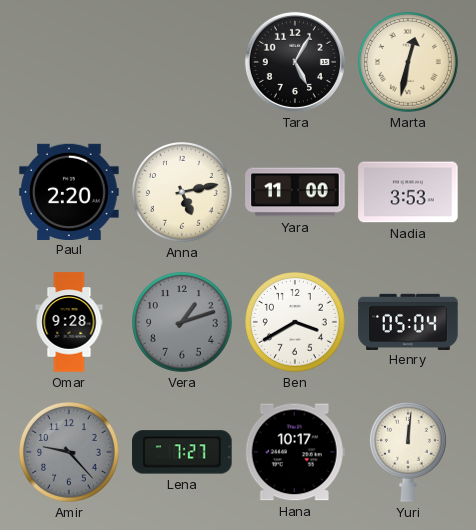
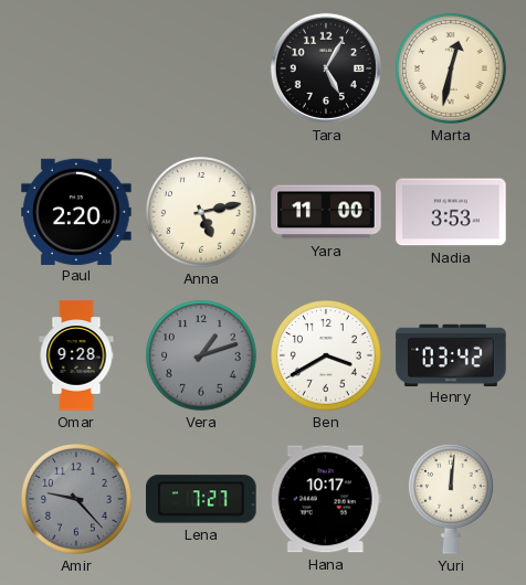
Henry: 05:04 -> 03:42
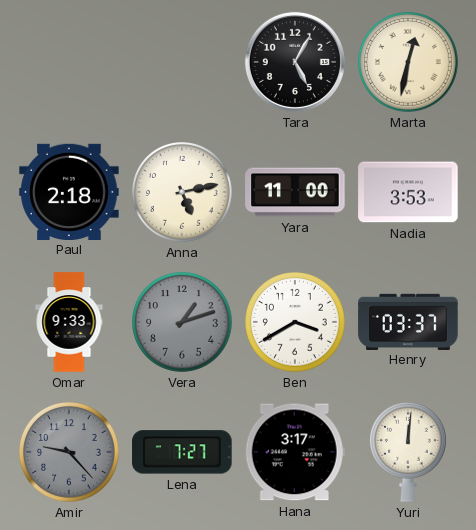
Paul: 2:20 -> 2:18
Omar: 9:28 -> 9:33
Henry: 03:42 -> 03:37
Hana: 10:17 -> 3:17
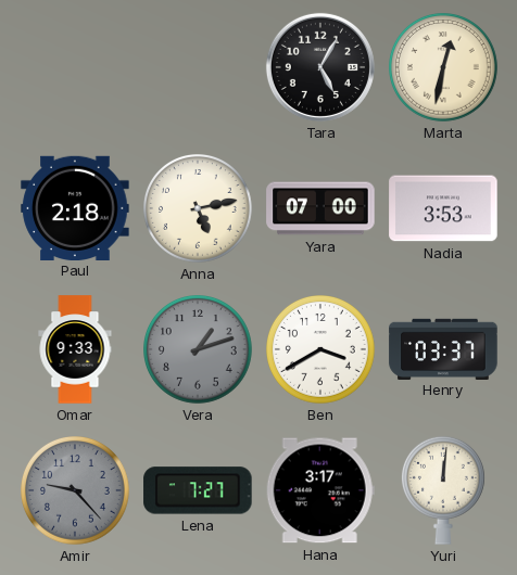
Yara: 11:00 -> 07:00
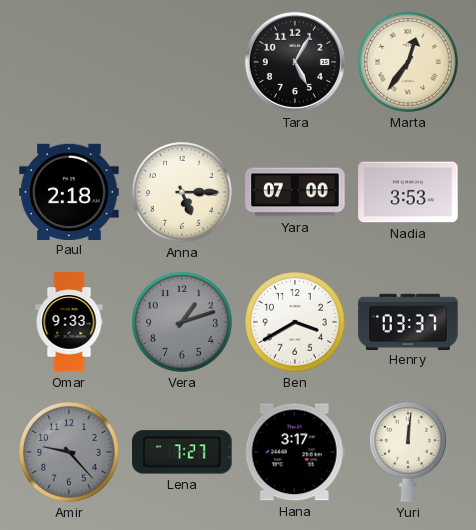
Marta: 12:32 -> 12:36
Anna: 5:13 -> 5:15
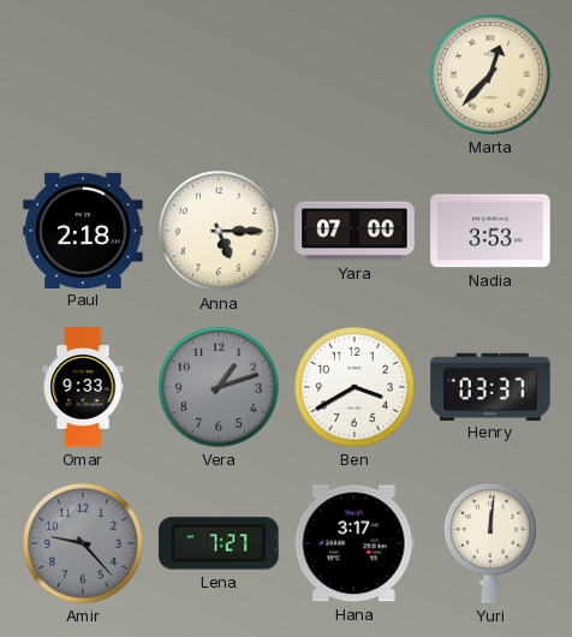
Tara: 5:05 -> none
Marta: 12:36 -> 12:37
